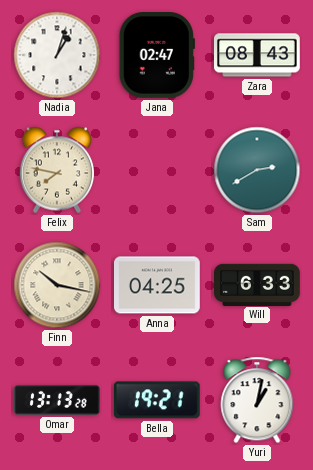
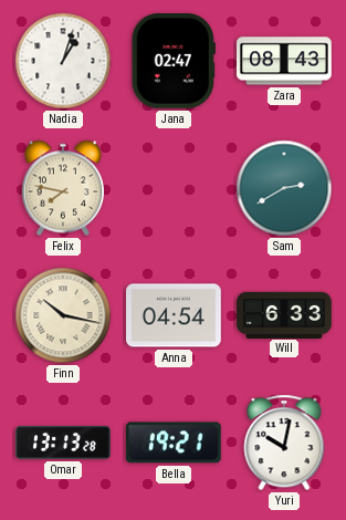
Anna: 04:25 -> 04:54
Yuri: 1:02 -> 10:02
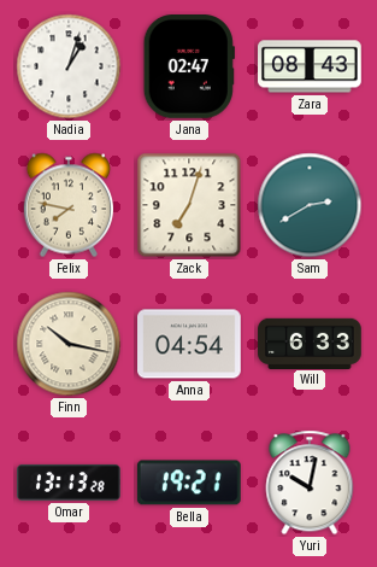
Zack: none -> 7:03
